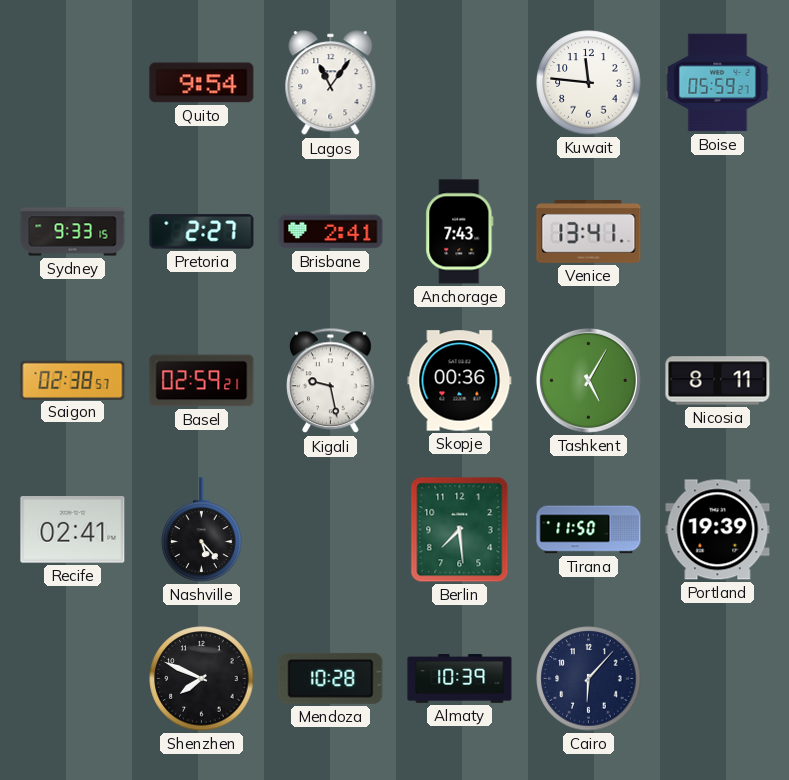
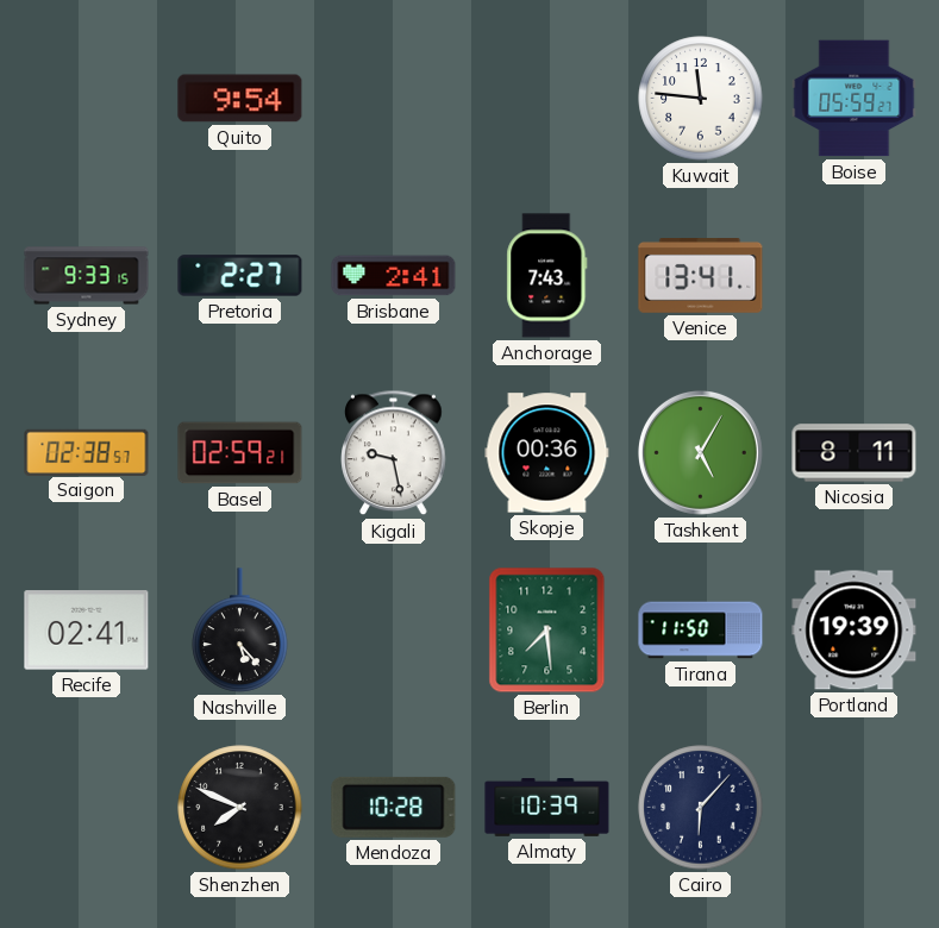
Lagos: 11:06 -> none
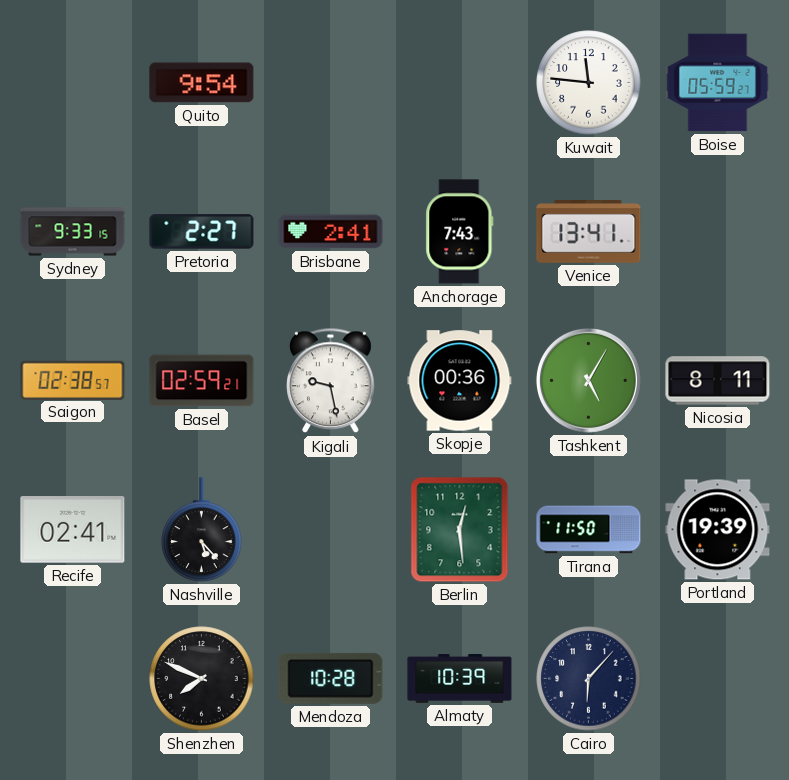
Berlin: 7:29 -> 12:29
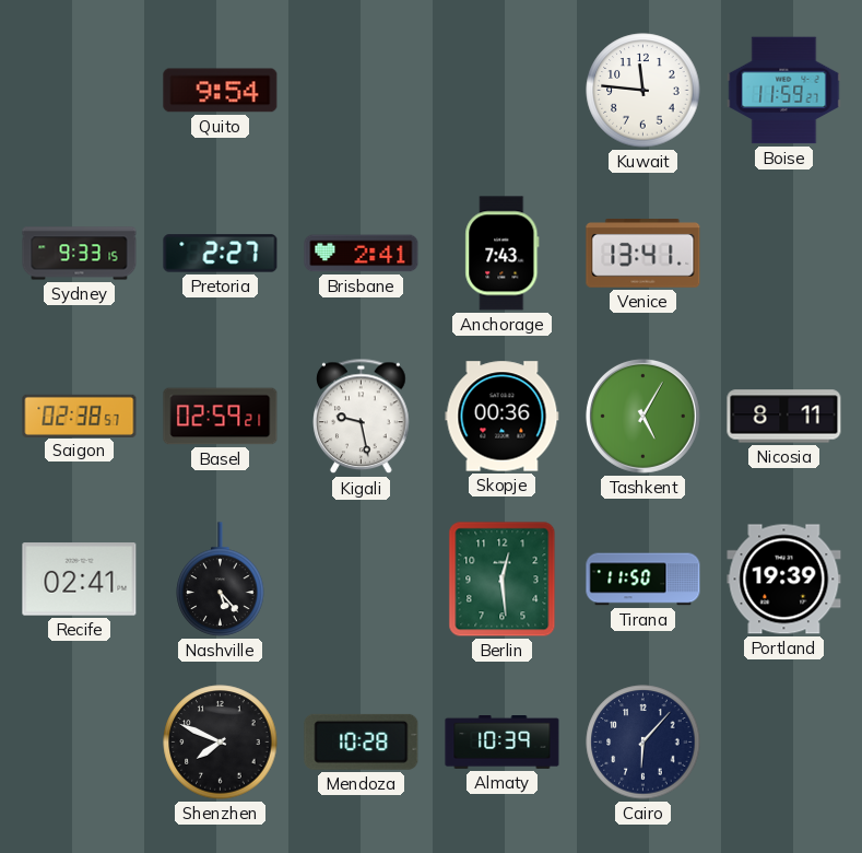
Boise: 05:59 -> 11:59
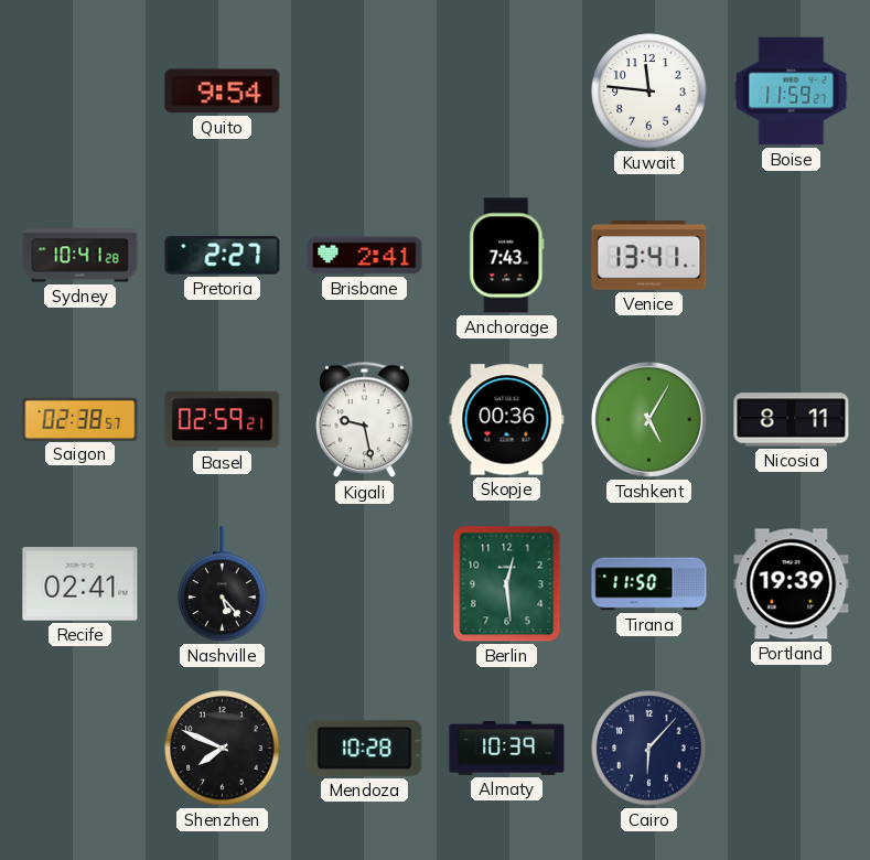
Sydney: 9:33 -> 10:41
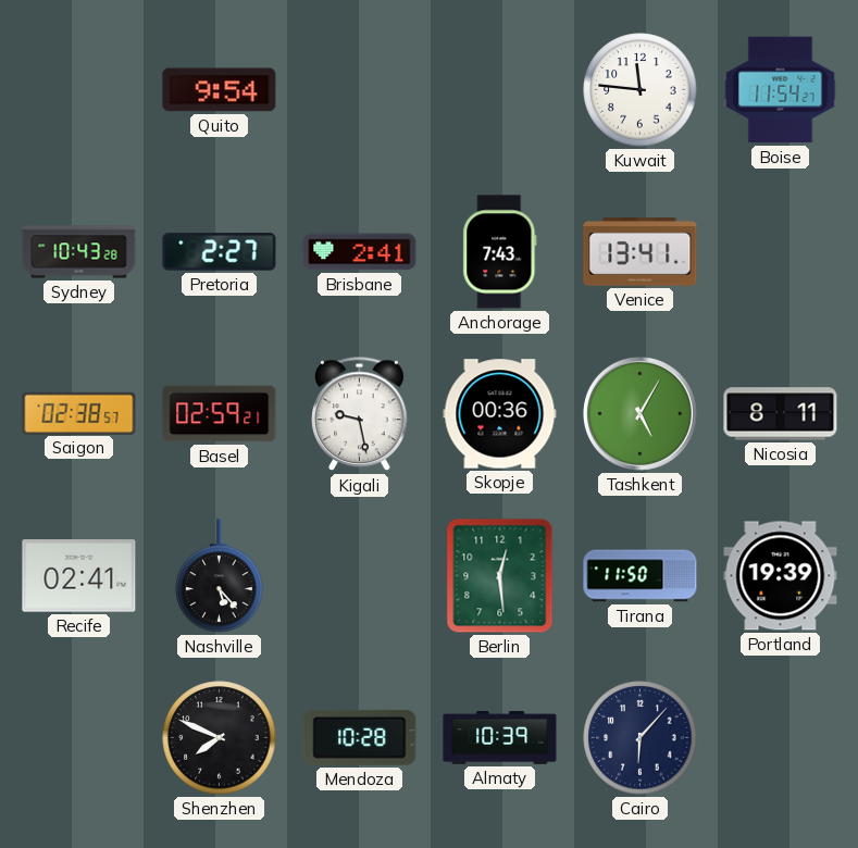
Boise: 11:59 -> 11:54
Sydney: 10:41 -> 10:43
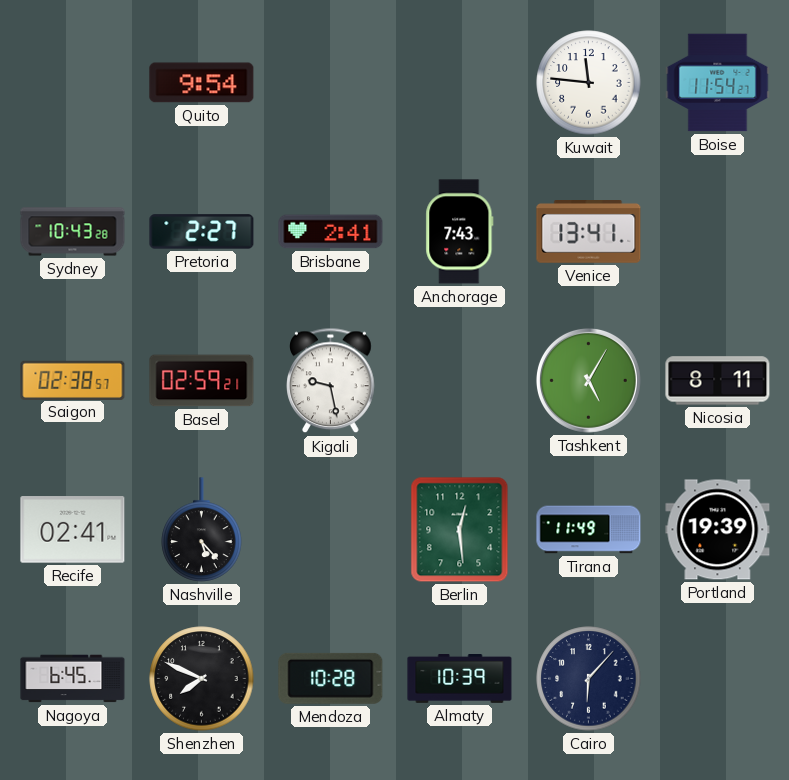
Skopje: 00:36 -> none
Tirana: 11:50 -> 11:49
Nagoya: none -> 6:45
